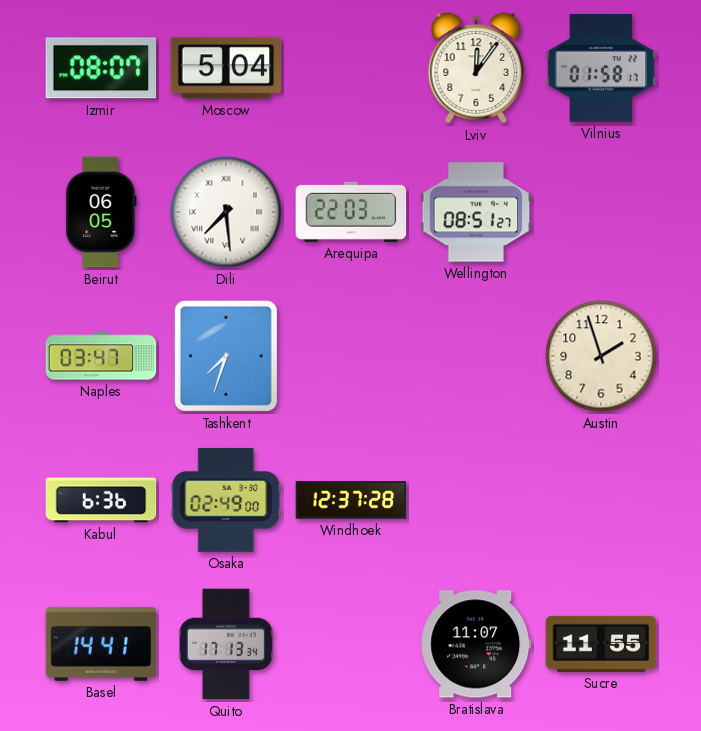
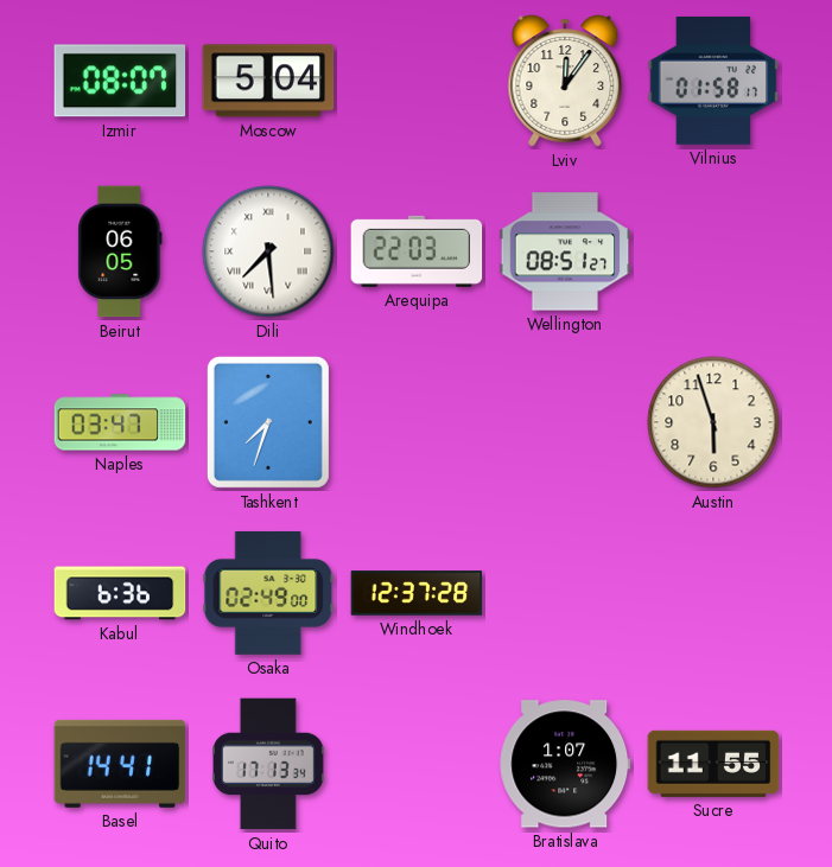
Austin: 1:57 -> 5:57
Bratislava: 11:07 -> 1:07
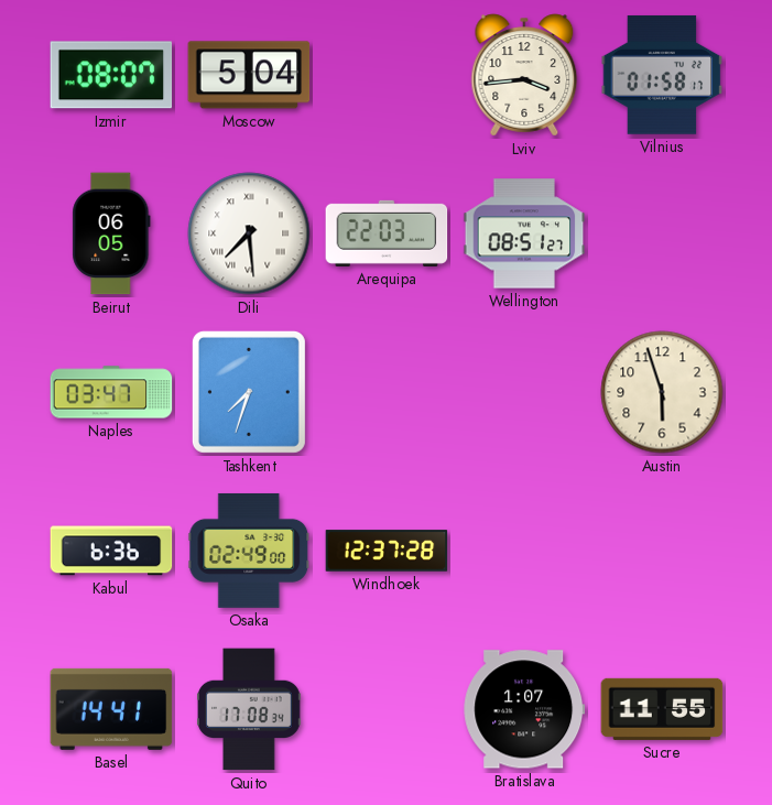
Lviv: 12:06 -> 3:44
Quito: 17:13 -> 17:08
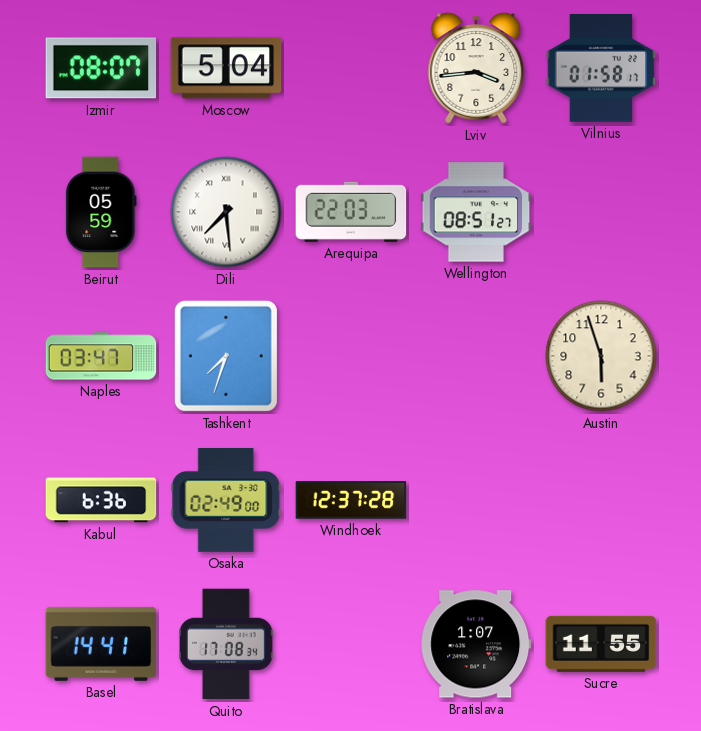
Beirut: 06:05 -> 05:59
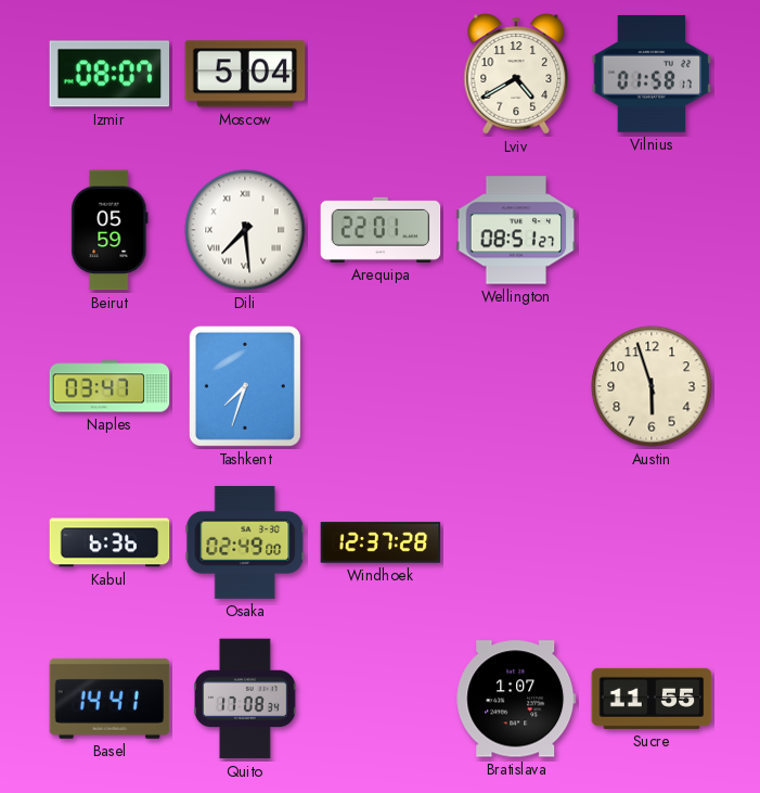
Lviv: 3:44 -> 4:40
Arequipa: 22:03 -> 22:01
